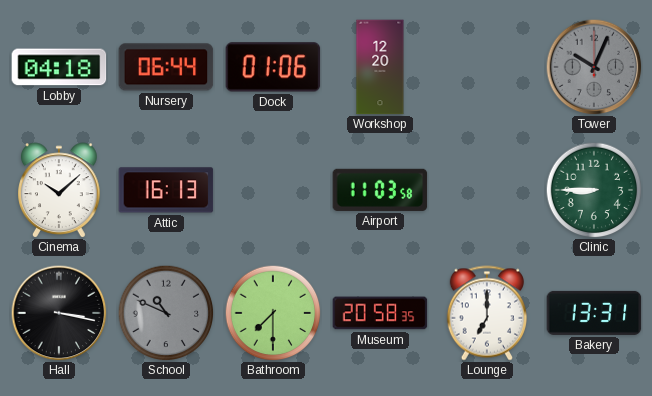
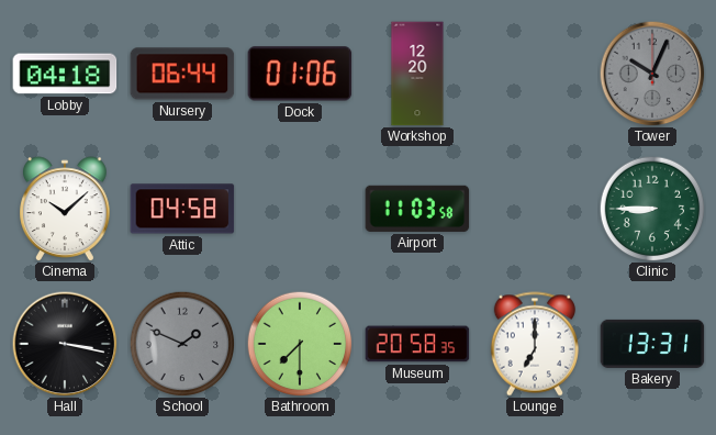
Attic: 16:13 -> 04:58
School: 10:49 -> 1:49
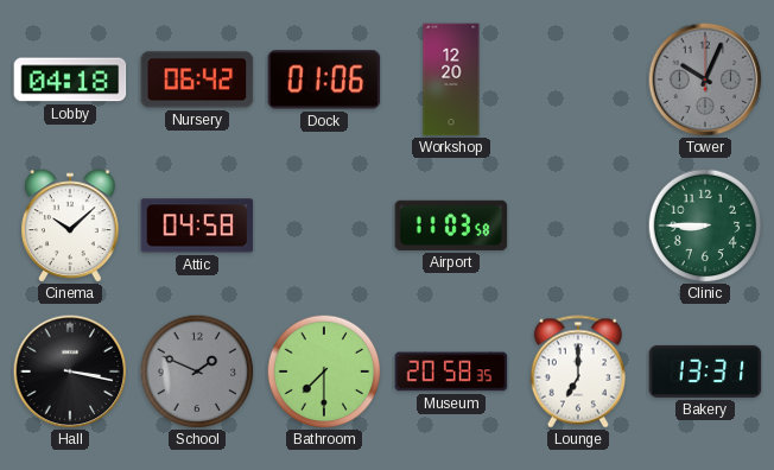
Nursery: 06:44 -> 06:42
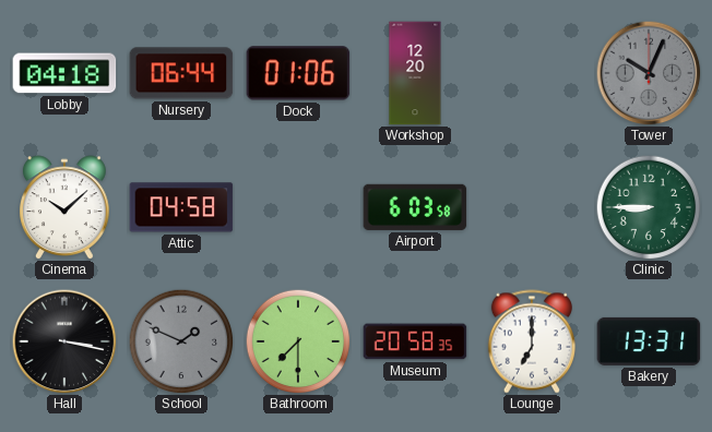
Nursery: 06:42 -> 06:44
Airport: 11:03 -> 6:03
